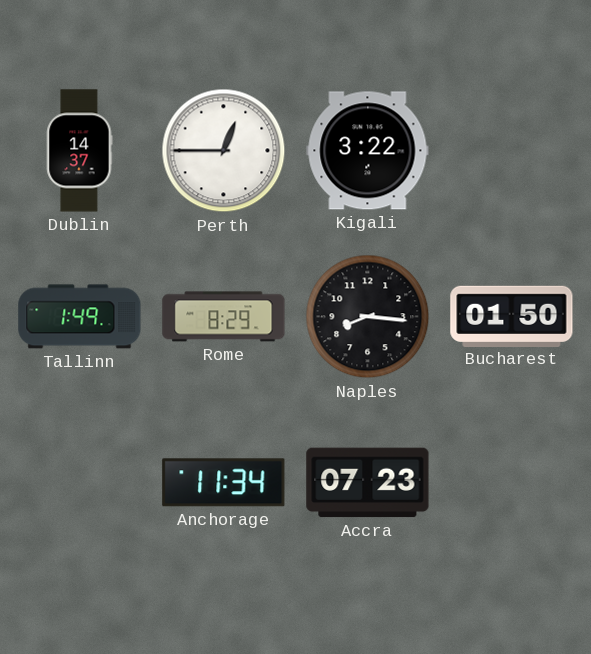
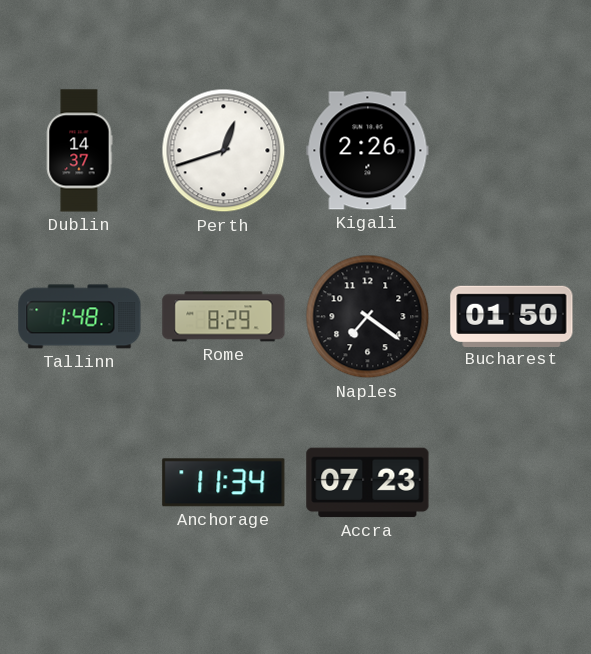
Perth: 12:45 -> 12:42
Kigali: 3:22 -> 2:26
Tallinn: 1:49 -> 1:48
Naples: 8:16 -> 7:21
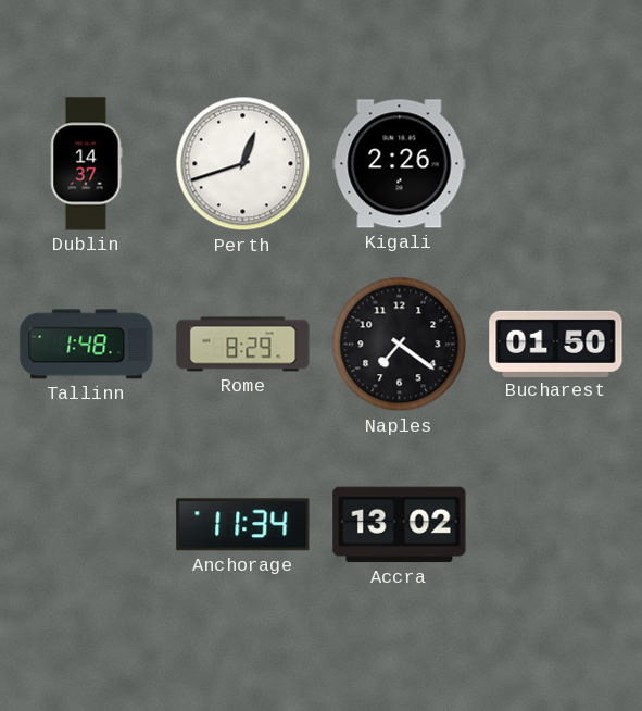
Accra: 07:23 -> 13:02
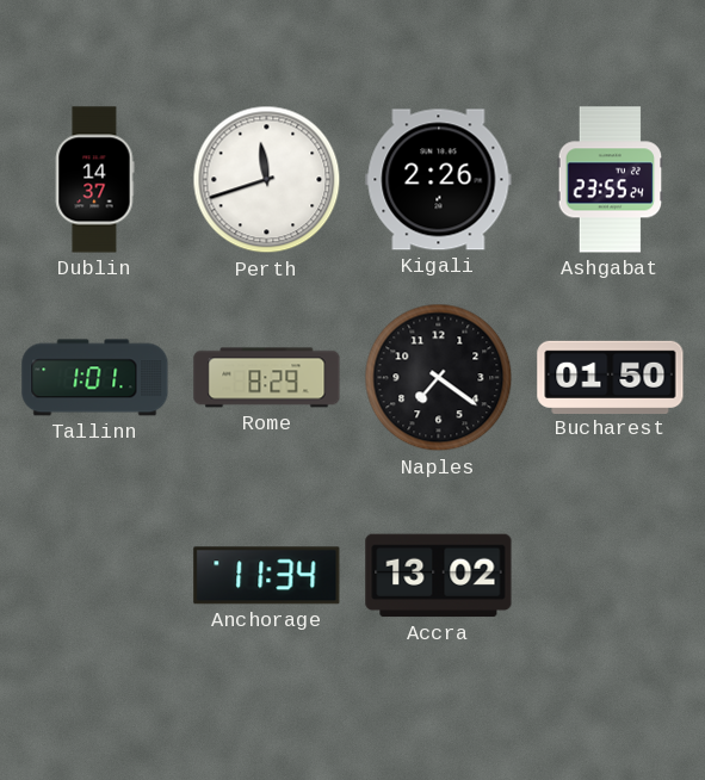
Perth: 12:42 -> 11:42
Ashgabat: none -> 23:55
Tallinn: 1:48 -> 1:01
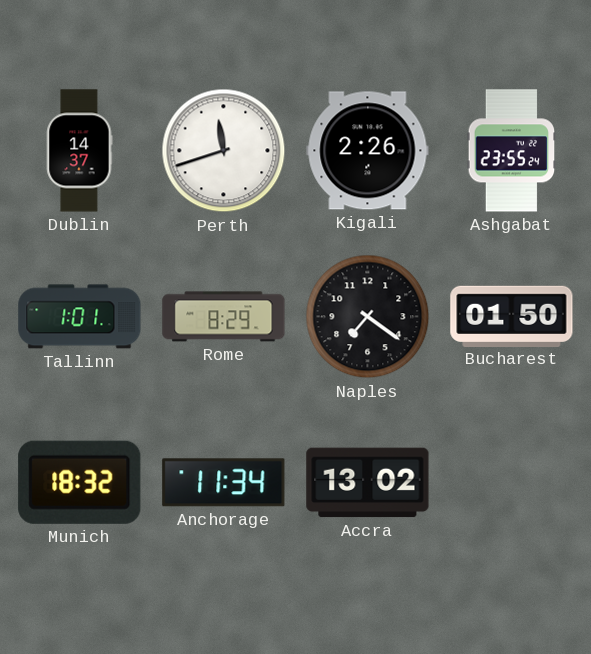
Munich: none -> 18:32
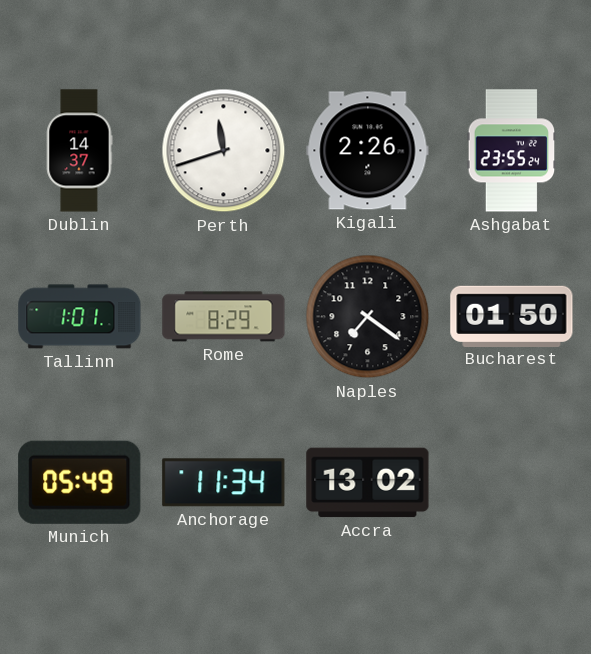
Munich: 18:32 -> 05:49
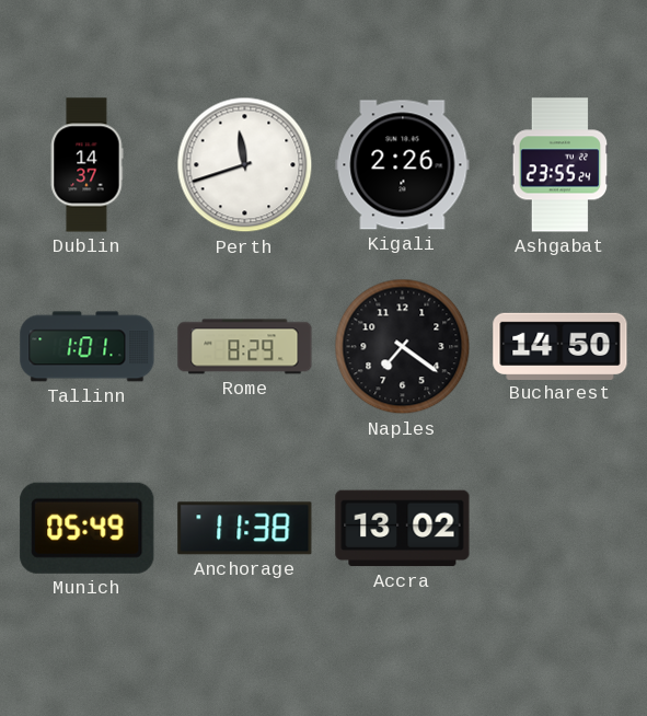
Bucharest: 01:50 -> 14:50
Anchorage: 11:34 -> 11:38
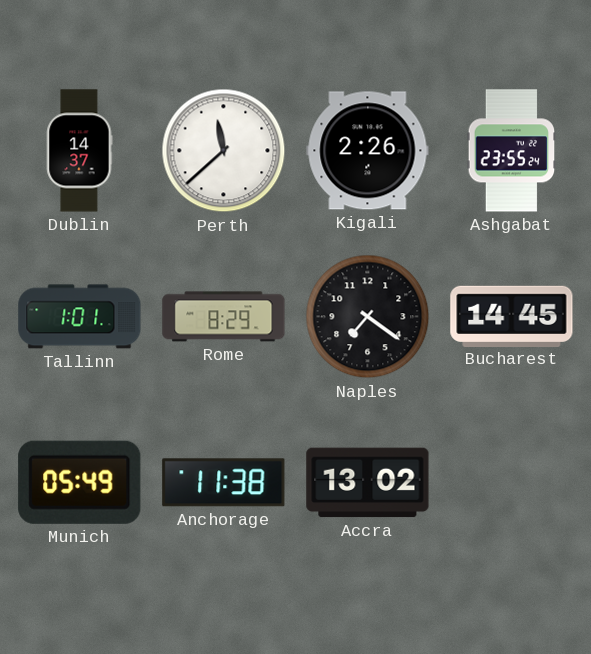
Perth: 11:42 -> 11:38
Bucharest: 14:50 -> 14:45
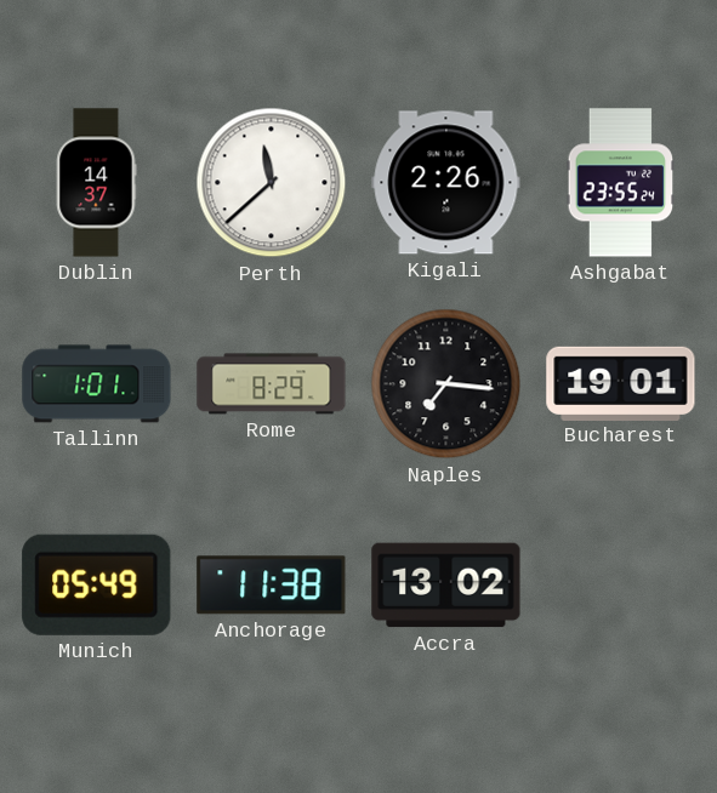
Naples: 7:21 -> 7:16
Bucharest: 14:45 -> 19:01
